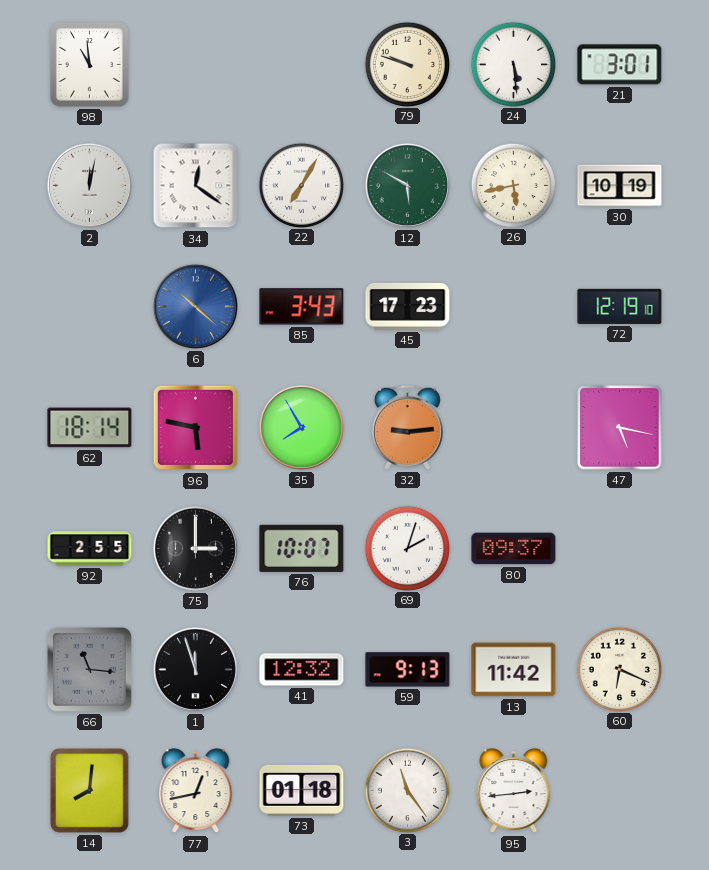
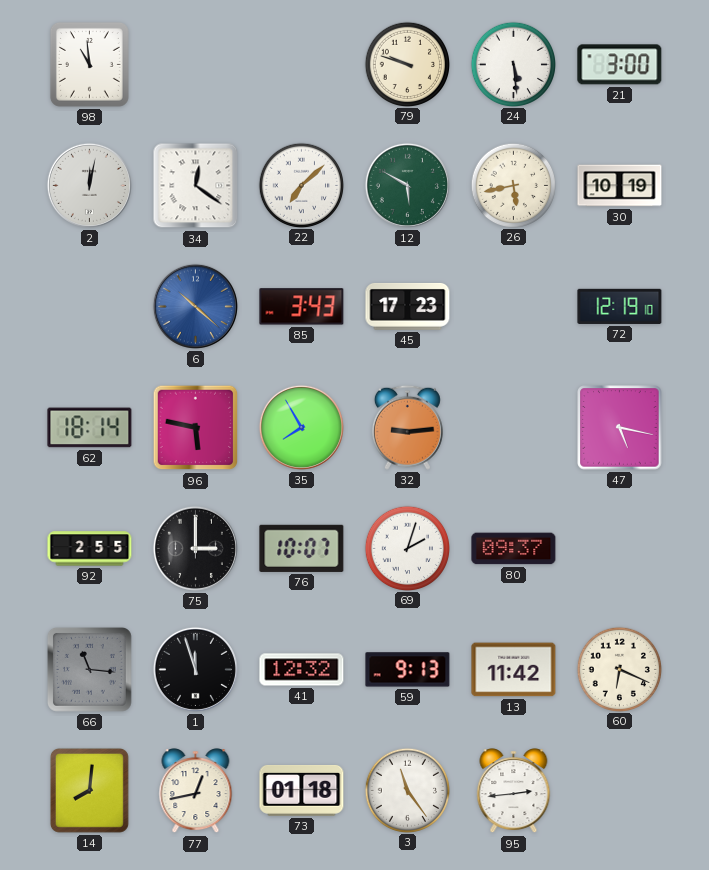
21: 3:01 -> 3:00
22: 7:05 -> 7:08
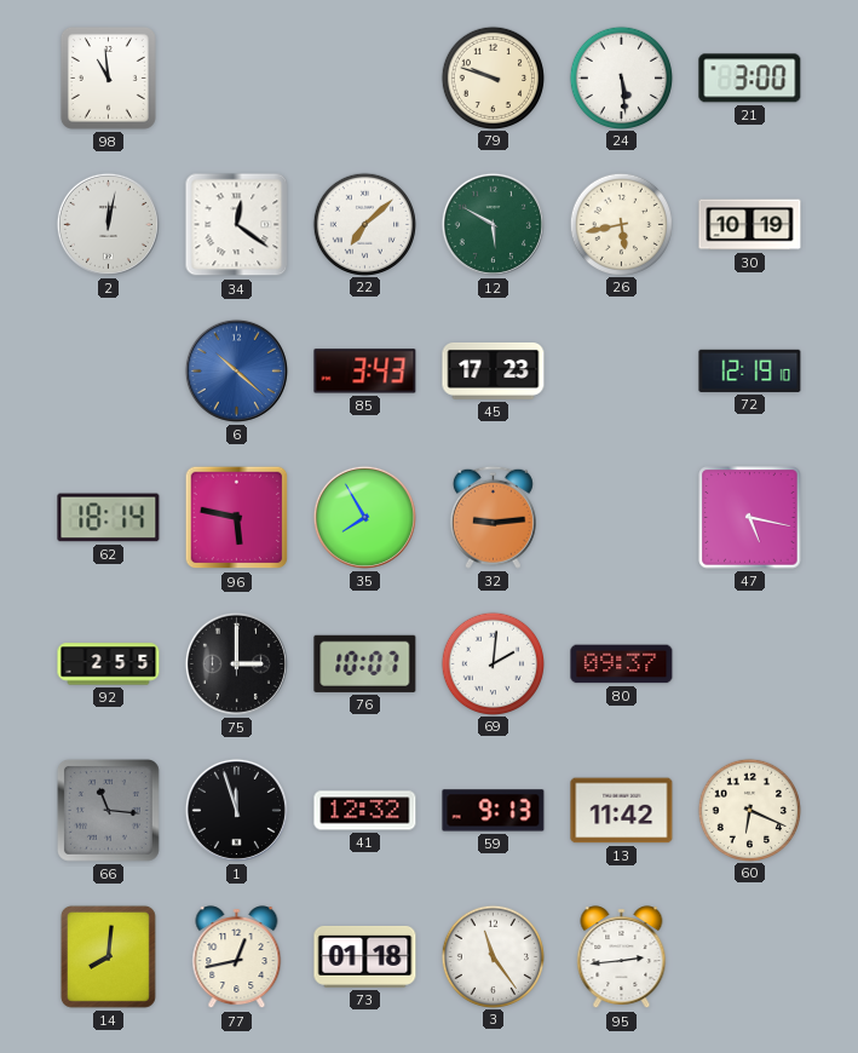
69: 2:03 -> 2:01
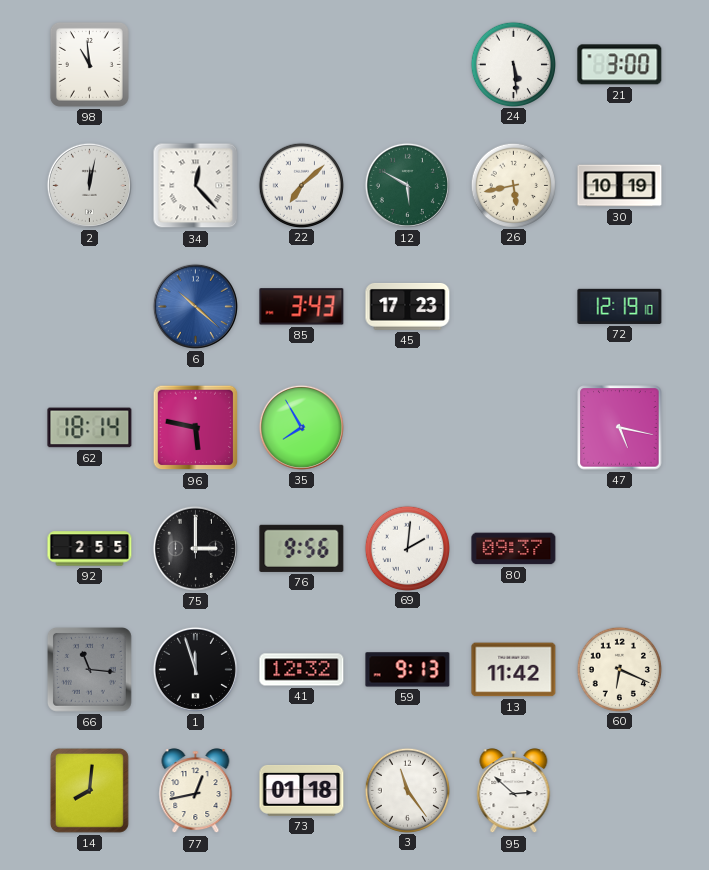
79: 9:48 -> none
34: 12:21 -> 12:23
32: 9:14 -> none
76: 10:07 -> 9:56
95: 2:44 -> 2:52
